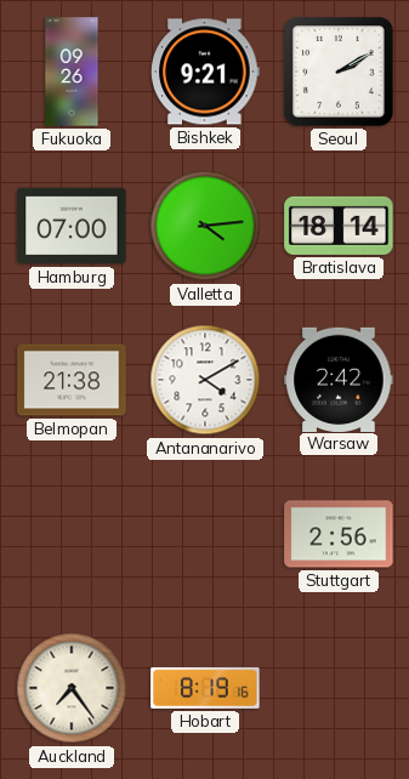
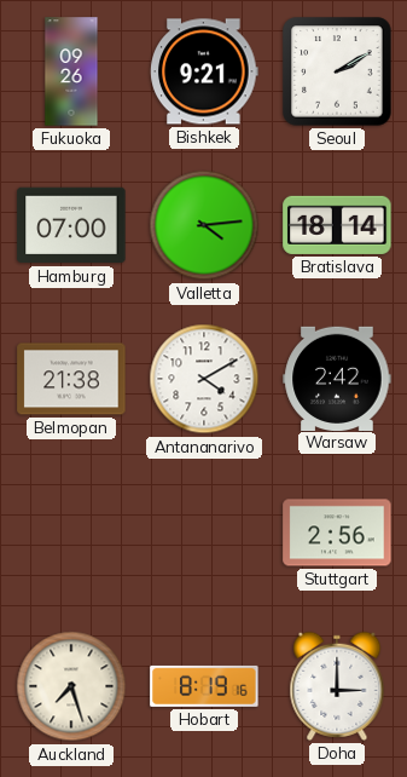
Auckland: 7:24 -> 7:27
Doha: none -> 3:00
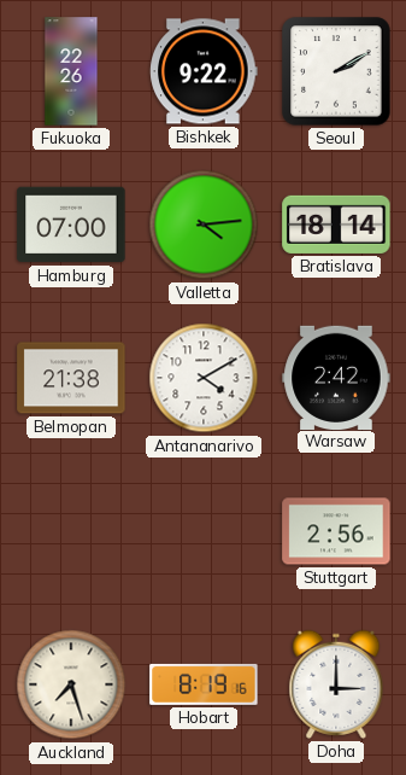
Fukuoka: 09:26 -> 22:26
Bishkek: 9:21 -> 9:22
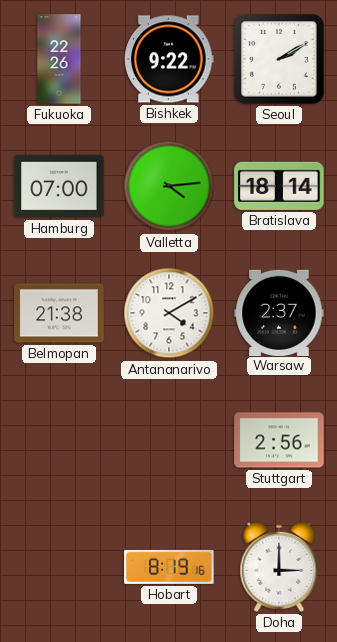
Warsaw: 2:42 -> 2:37
Auckland: 7:27 -> none
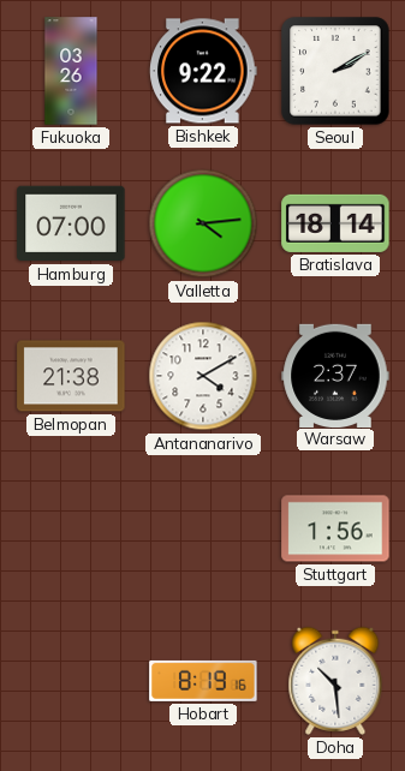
Fukuoka: 22:26 -> 03:26
Stuttgart: 2:56 -> 1:56
Doha: 3:00 -> 10:29
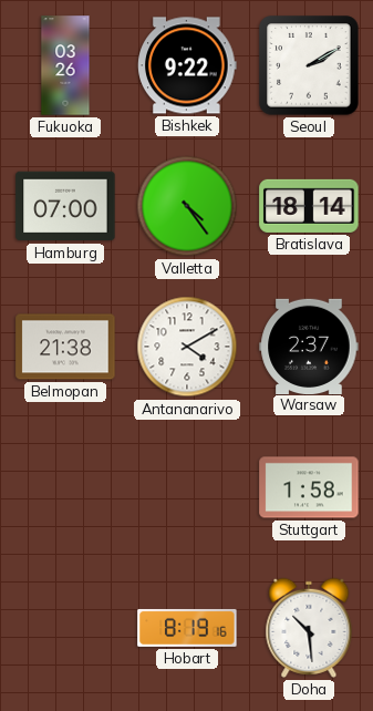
Valletta: 4:14 -> 4:24
Stuttgart: 1:56 -> 1:58
